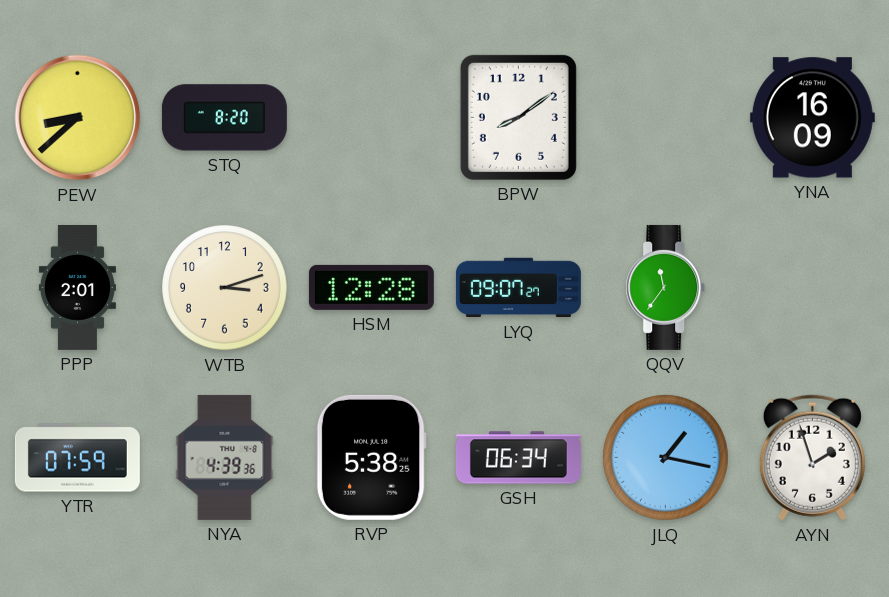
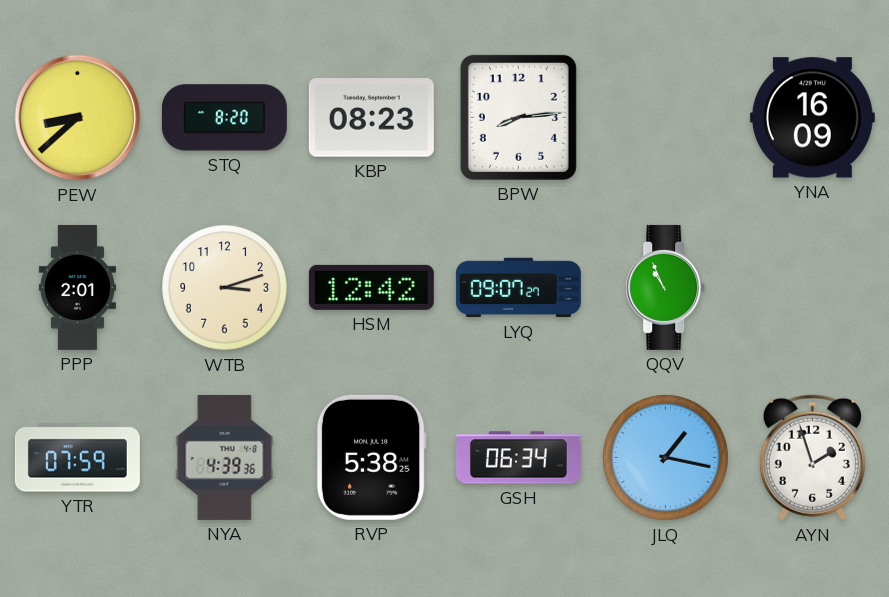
KBP: none -> 08:23
BPW: 8:09 -> 8:14
HSM: 12:28 -> 12:42
QQV: 11:36 -> 10:56
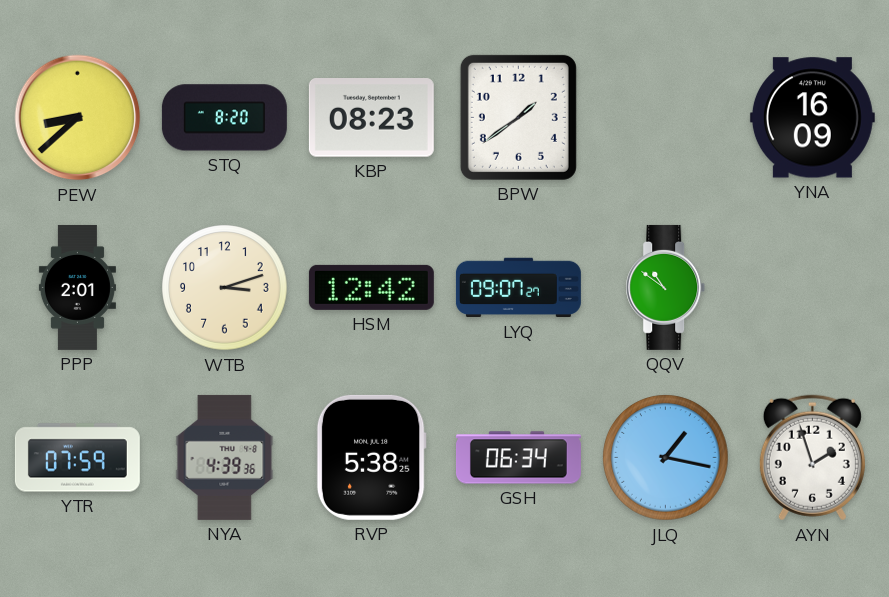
BPW: 8:14 -> 1:39
QQV: 10:56 -> 10:51
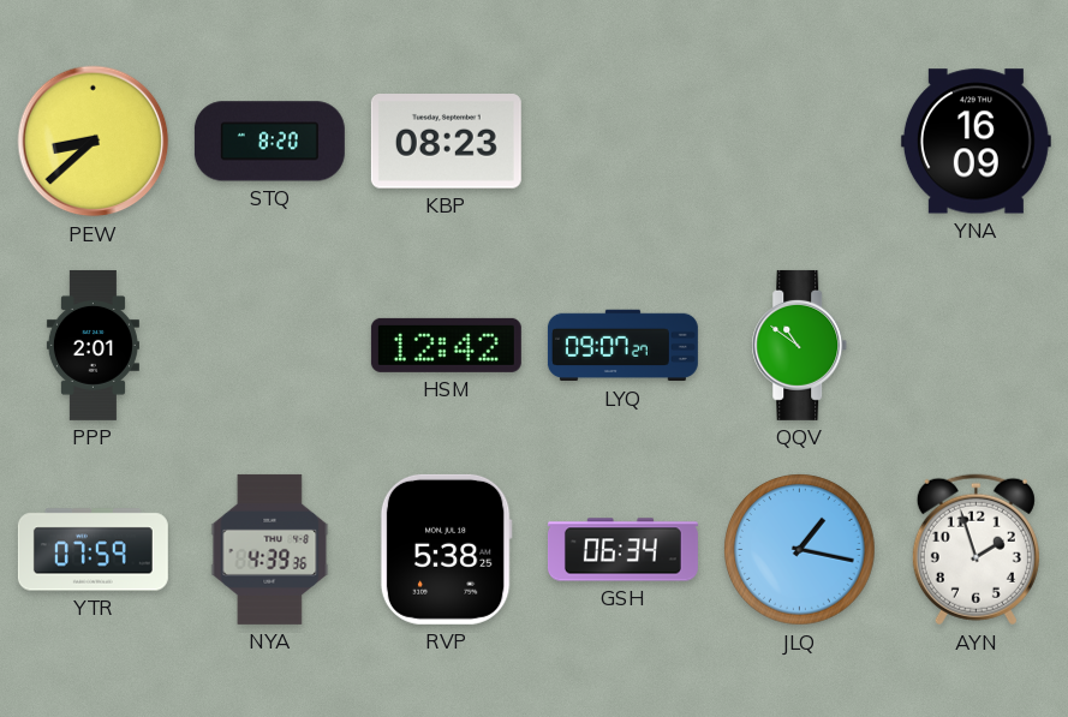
BPW: 1:39 -> none
WTB: 3:12 -> none
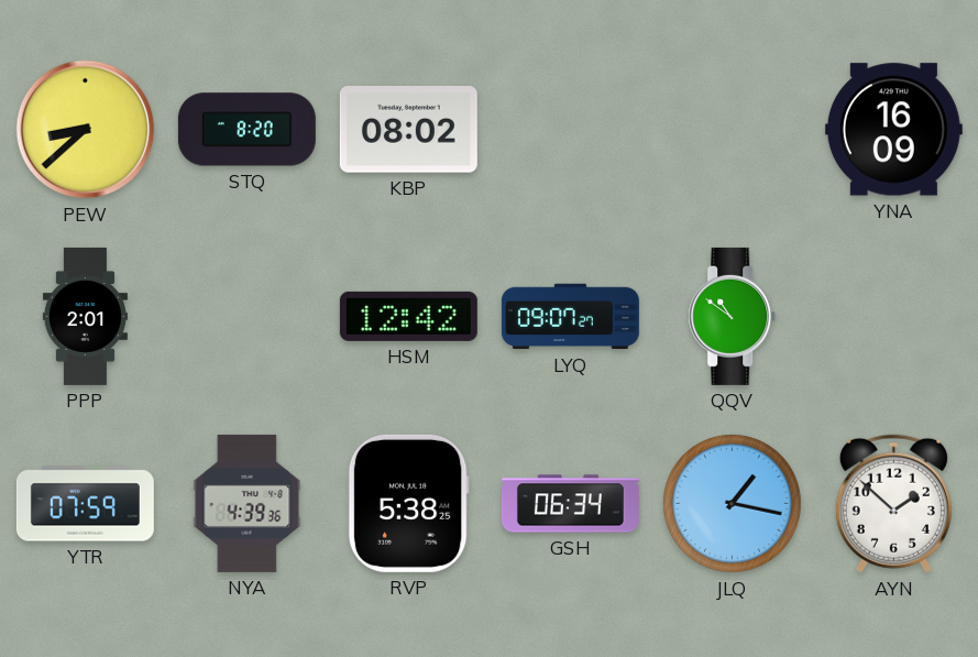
KBP: 08:23 -> 08:02
AYN: 1:57 -> 1:52
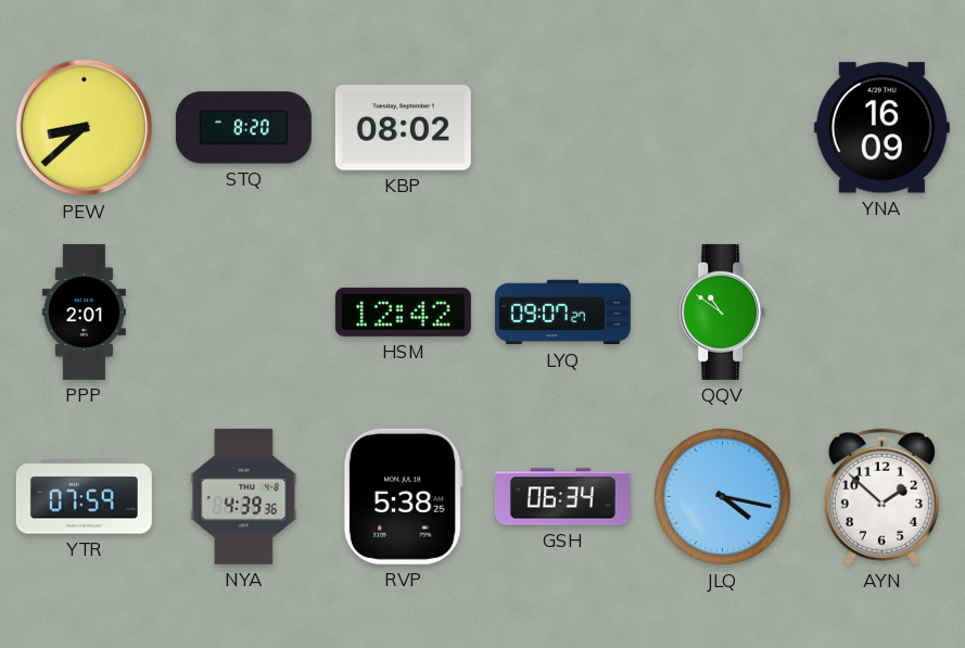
JLQ: 1:17 -> 4:17
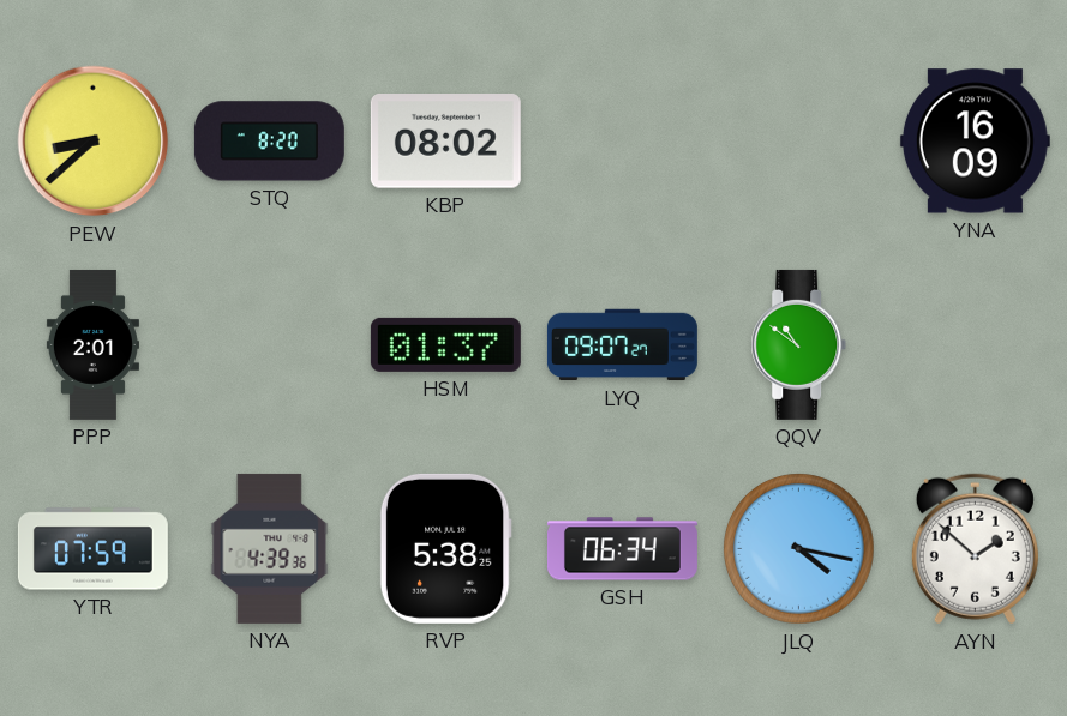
HSM: 12:42 -> 01:37
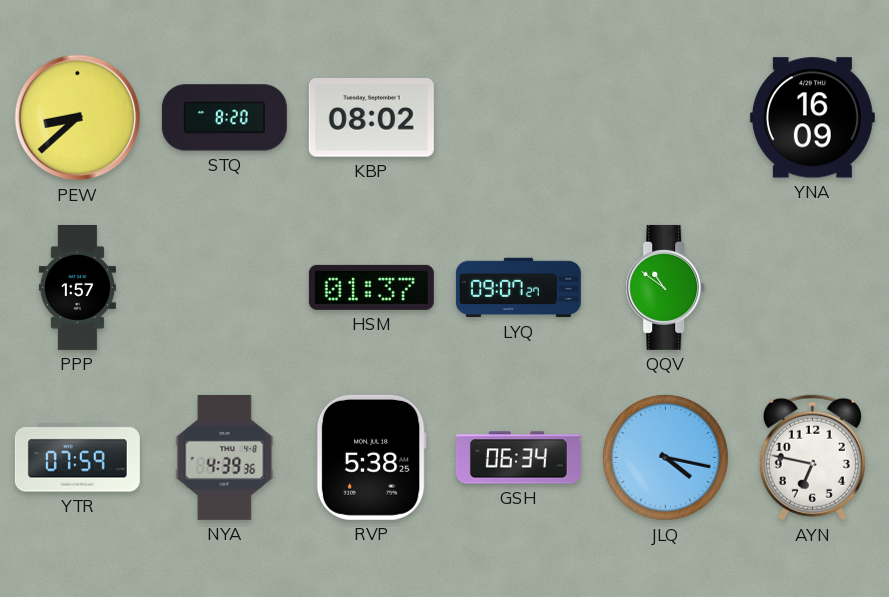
PPP: 2:01 -> 1:57
AYN: 1:52 -> 6:47
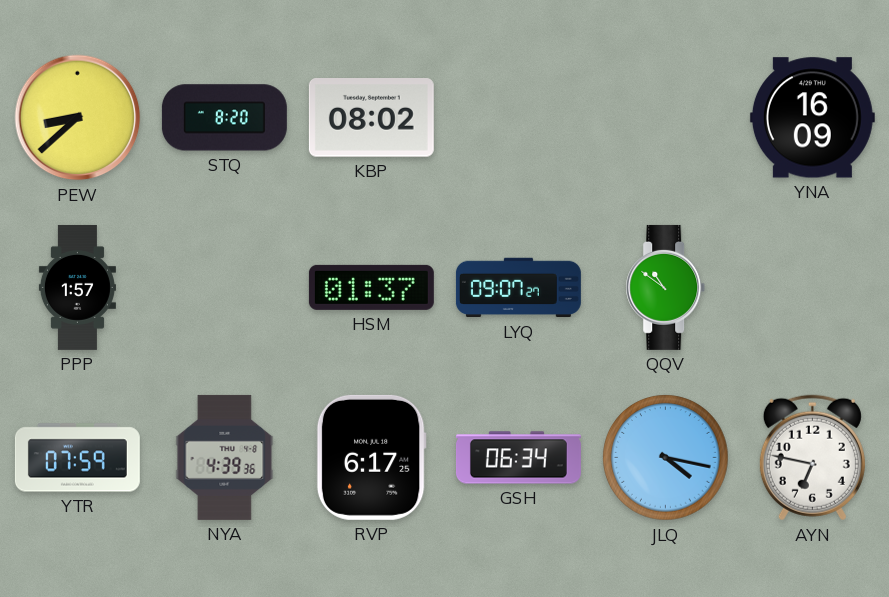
RVP: 5:38 -> 6:17
